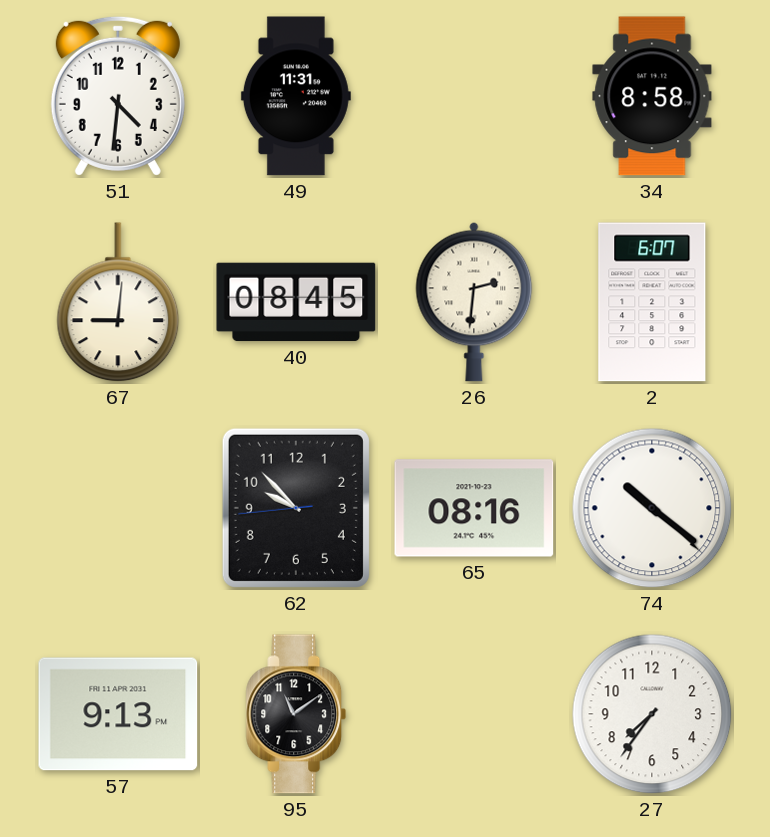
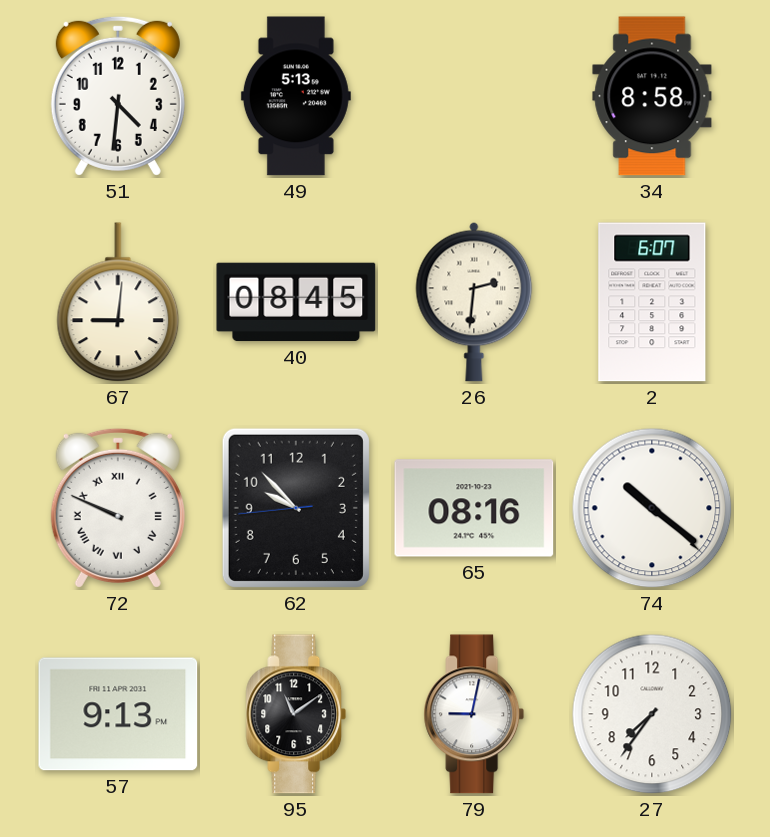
49: 11:31 -> 5:13
72: none -> 9:49
79: none -> 9:02
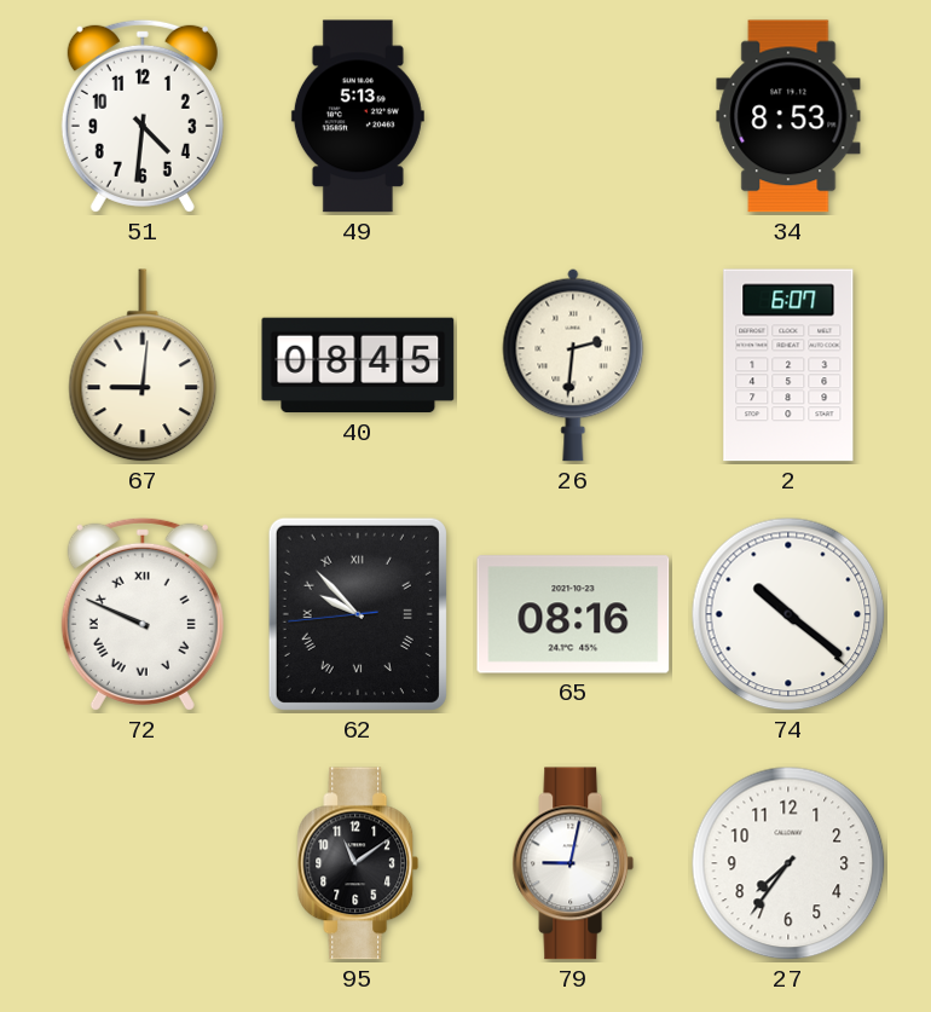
34: 8:58 -> 8:53
62 numerals: Arabic -> Roman
57: 9:13 -> none
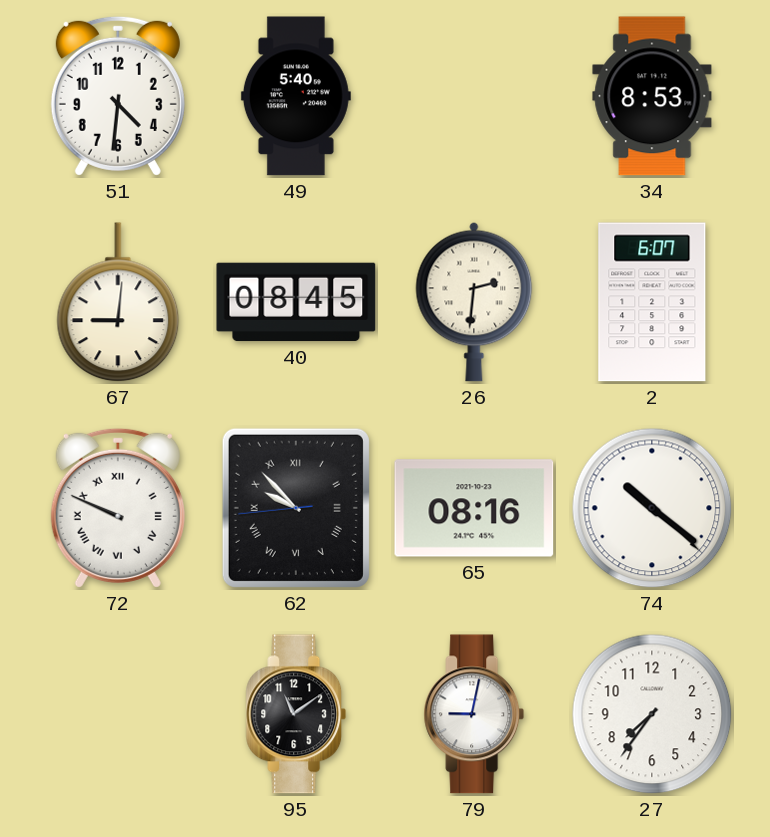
49: 5:13 -> 5:40
